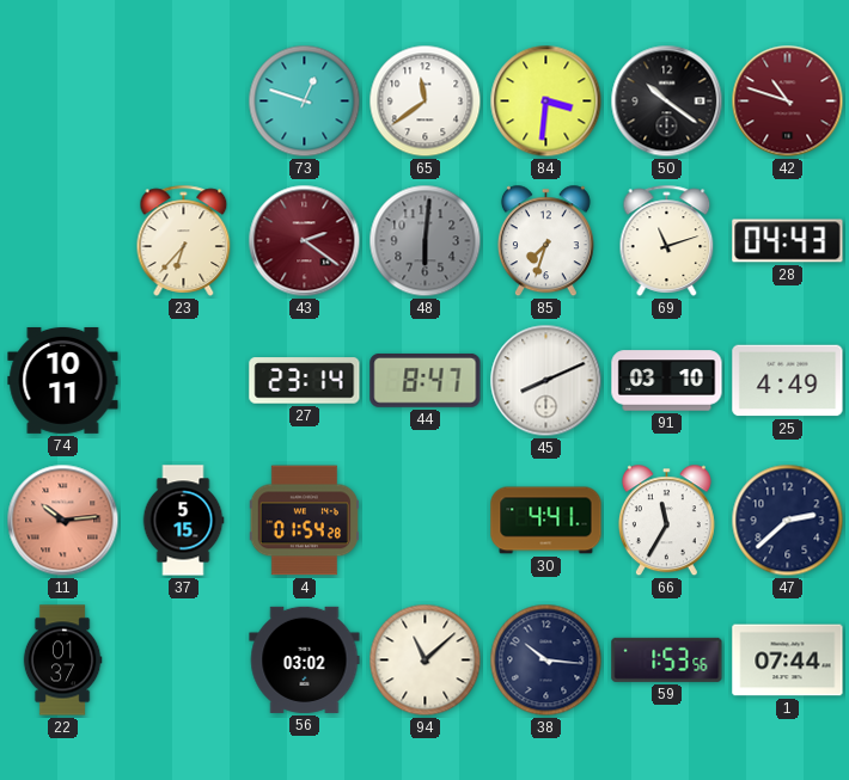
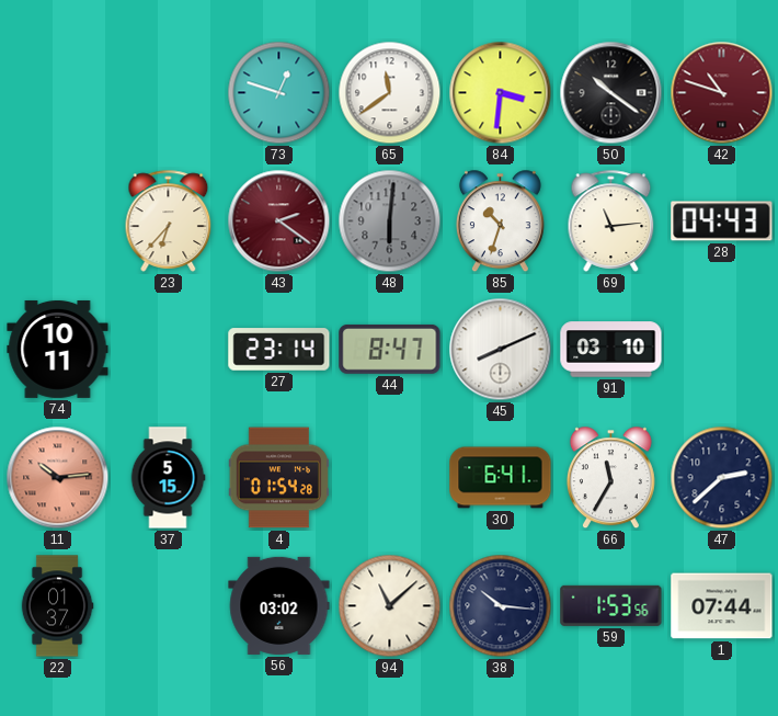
85: 7:33 -> 10:33
69: 11:12 -> 11:14
25: 4:49 -> none
30: 4:41 -> 6:41
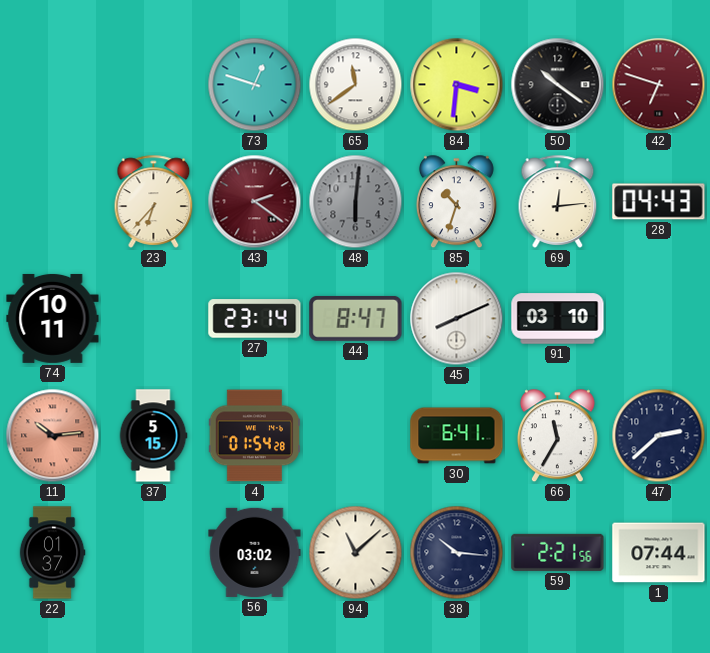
42: 10:48 -> 6:48
69: 11:14 -> 12:14
59: 1:53 -> 2:21
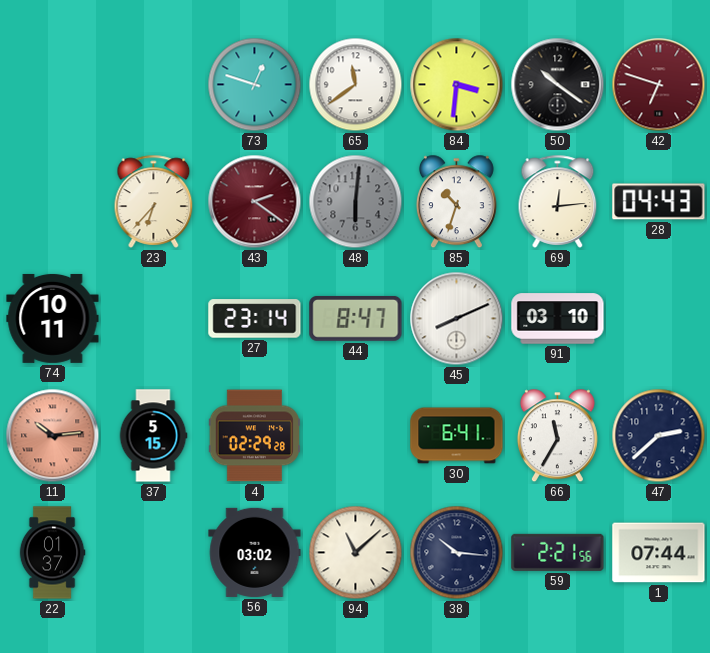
4: 01:54 -> 02:29
